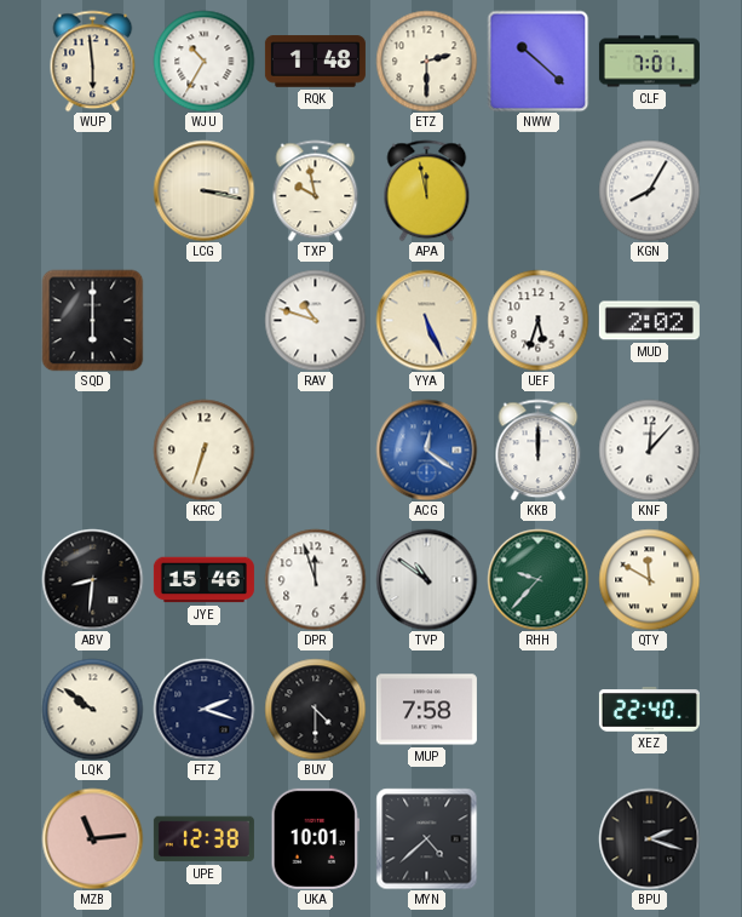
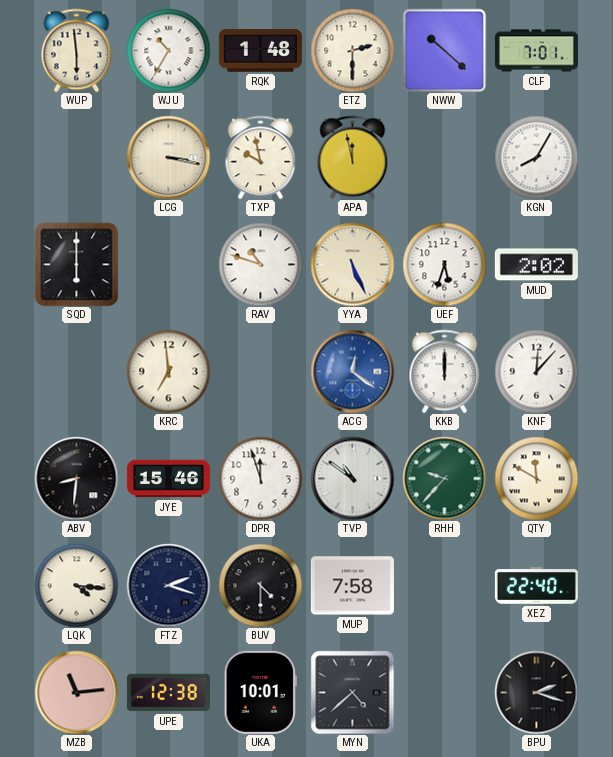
KRC: 6:33 -> 6:59
LQK: 9:51 -> 4:16
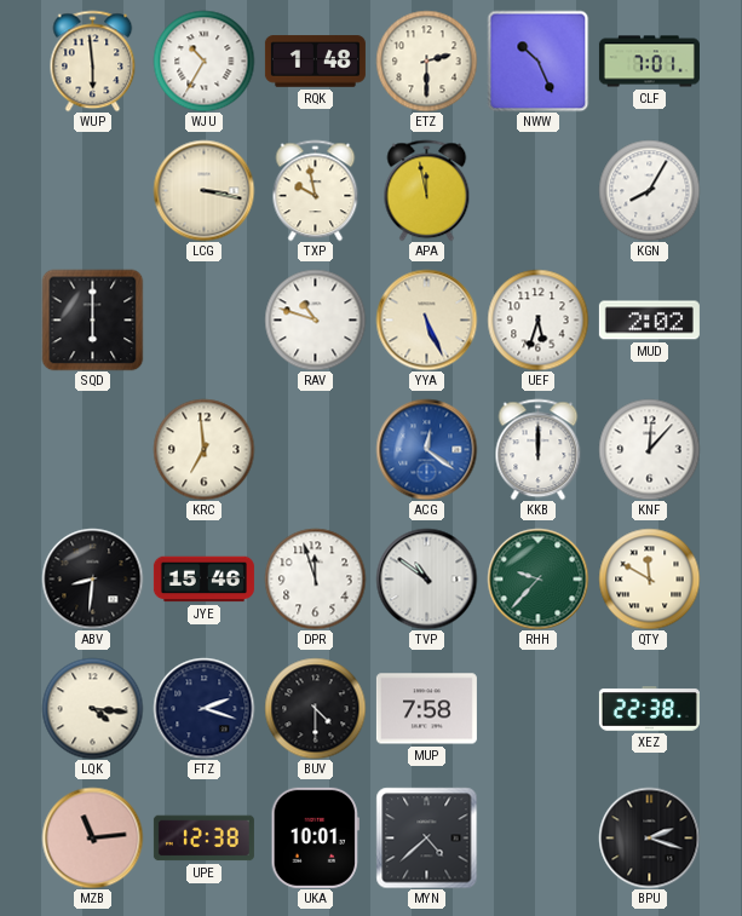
NWW: 10:22 -> 10:26
XEZ: 22:40 -> 22:38
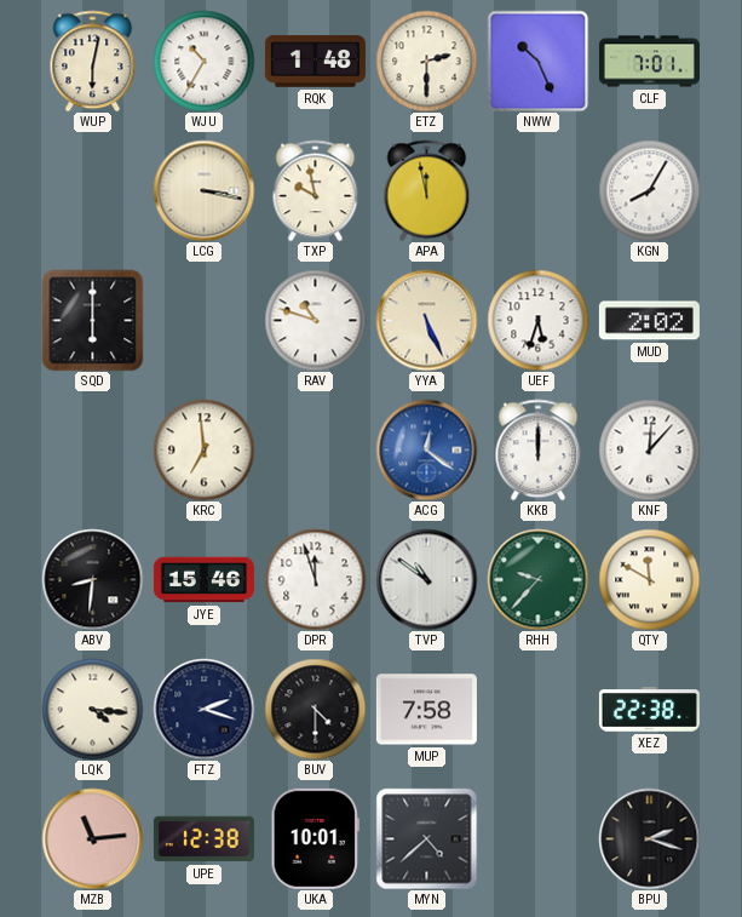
WUP: 5:59 -> 6:02
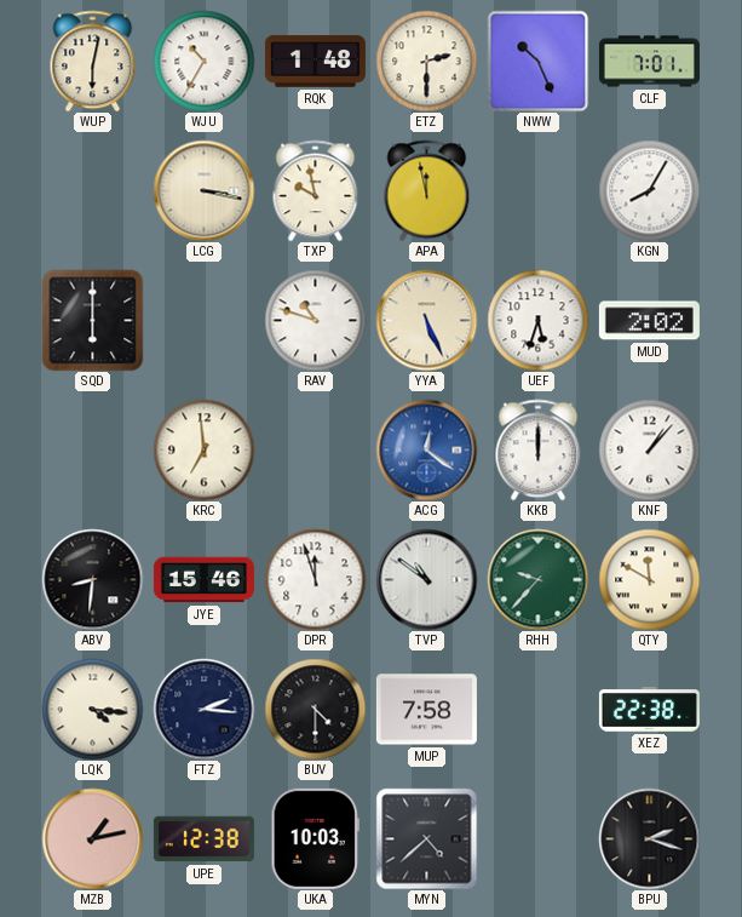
KNF: 12:07 -> 1:07
FTZ: 2:18 -> 2:16
MZB: 11:14 -> 1:13
UKA: 10:01 -> 10:03
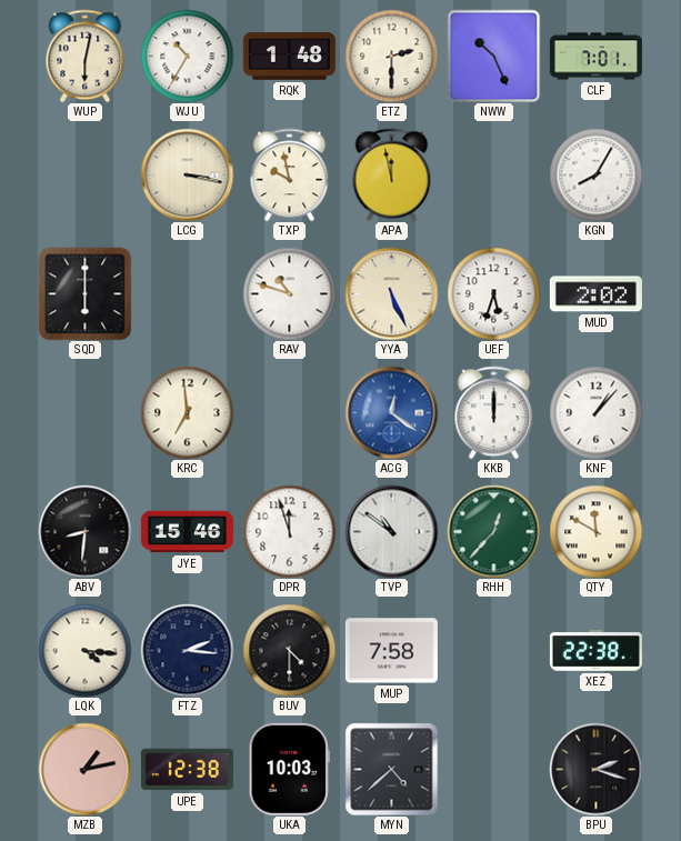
RHH: 9:37 -> 12:37
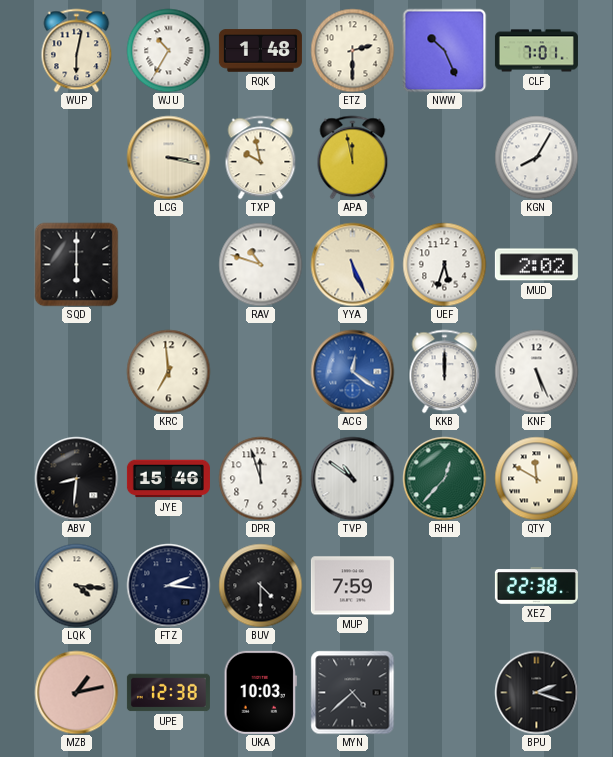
KNF: 1:07 -> 5:26
MUP: 7:58 -> 7:59
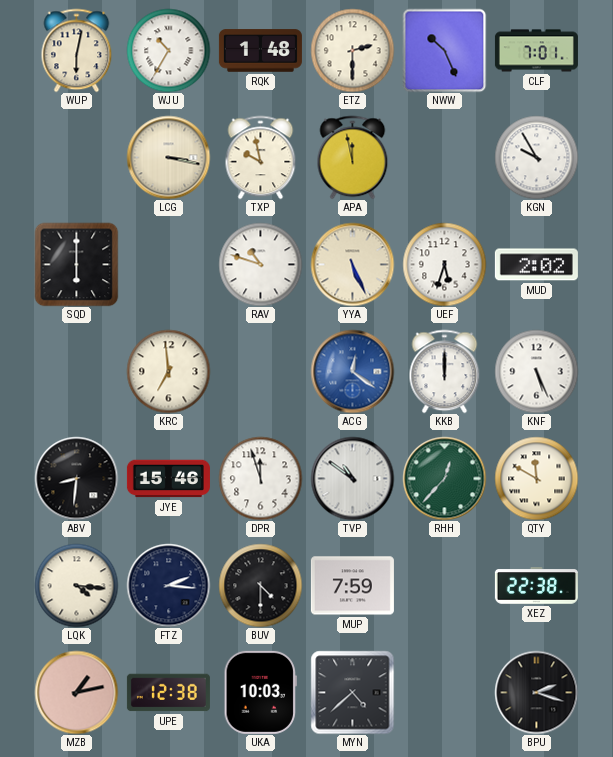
KGN: 8:05 -> 9:55
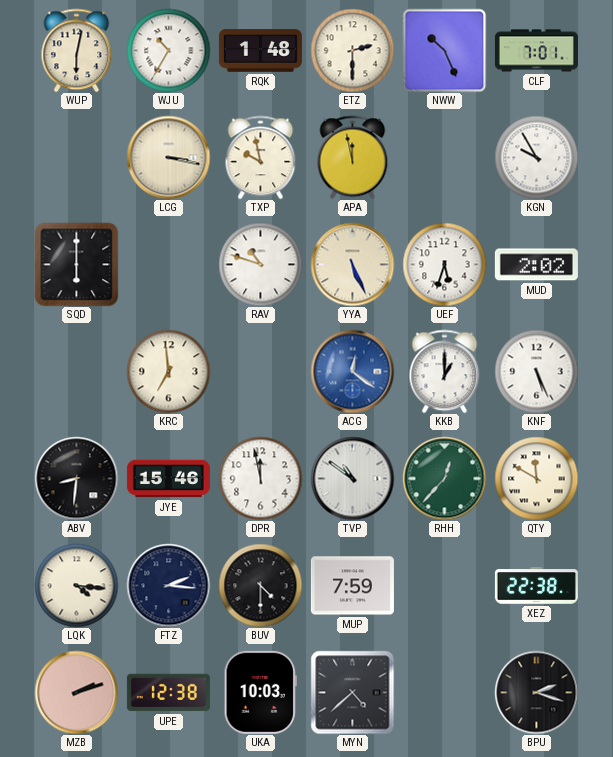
KKB: 12:00 -> 1:00
DPR: 11:57 -> 11:58
MZB: 1:13 -> 2:12
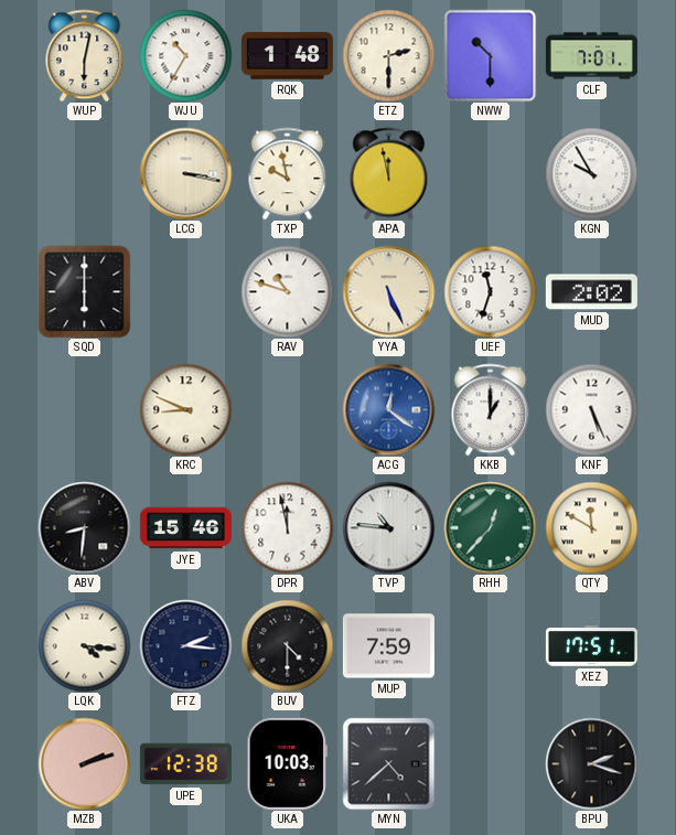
NWW: 10:26 -> 10:30
UEF: 5:33 -> 11:33
KRC: 6:59 -> 8:49
TVP: 10:51 -> 10:46
XEZ: 22:38 -> 17:51
